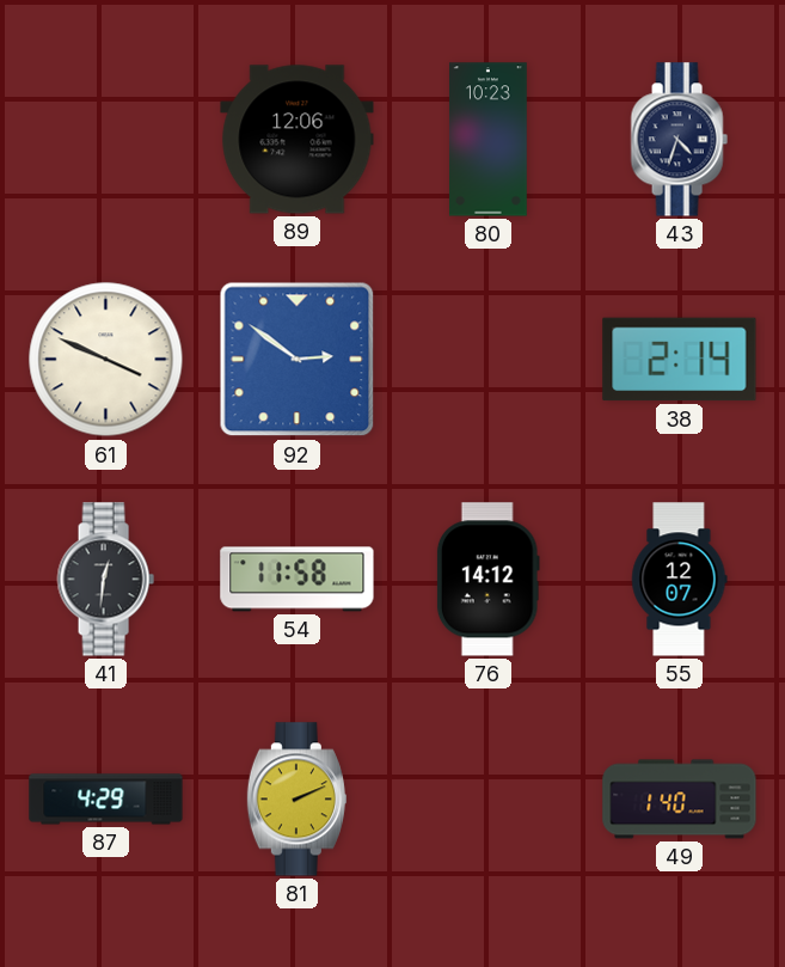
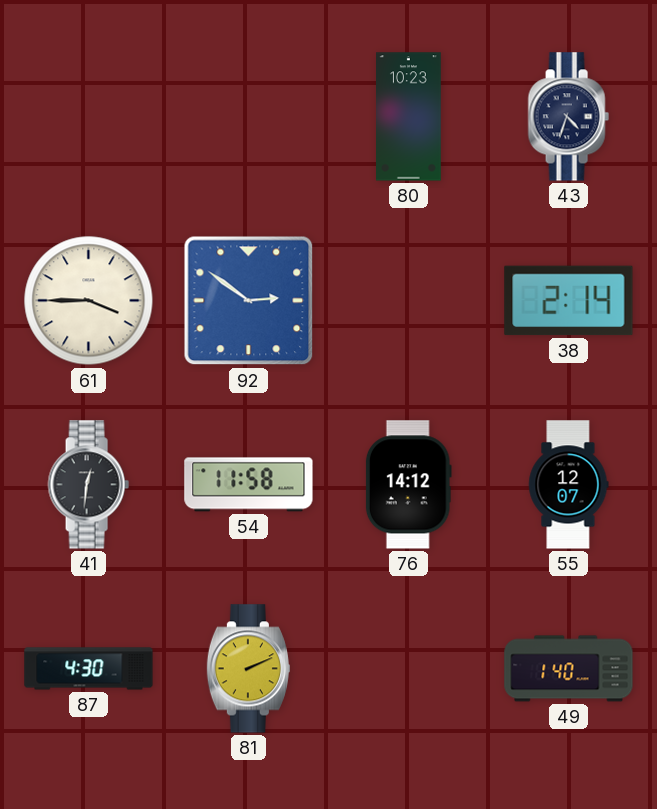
89: 12:06 -> none
61: 3:49 -> 3:45
87: 4:29 -> 4:30
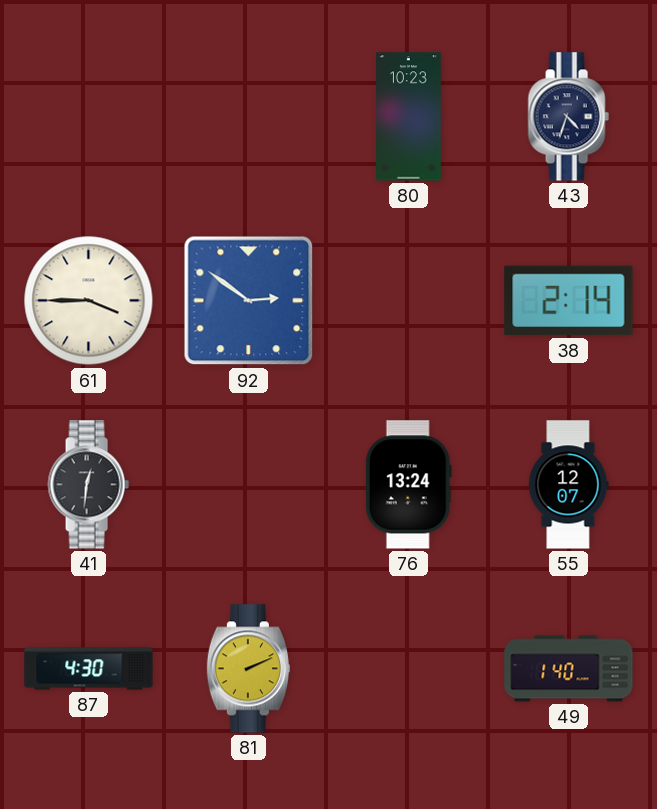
54: 11:58 -> none
76: 14:12 -> 13:24
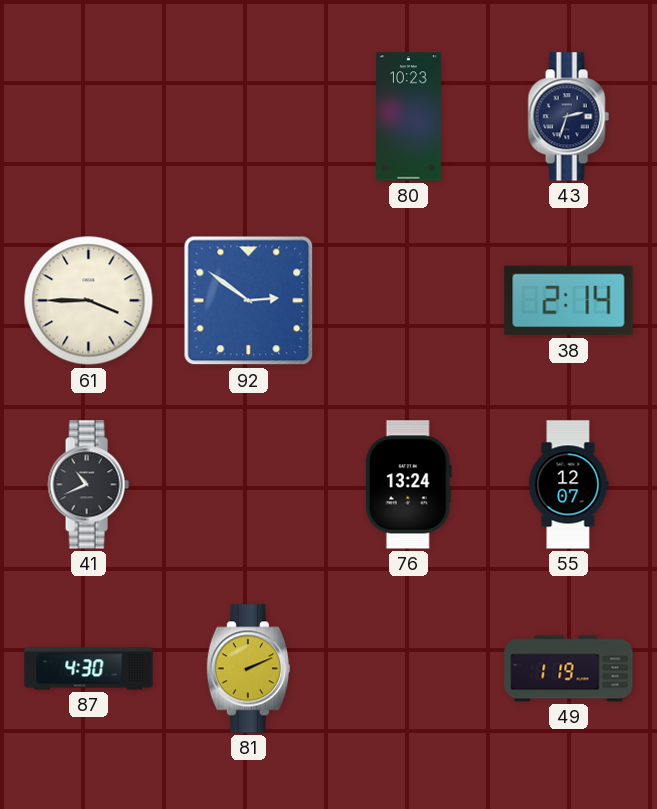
43: 4:33 -> 2:33
41: 12:31 -> 10:41
49: 1:40 -> 1:19
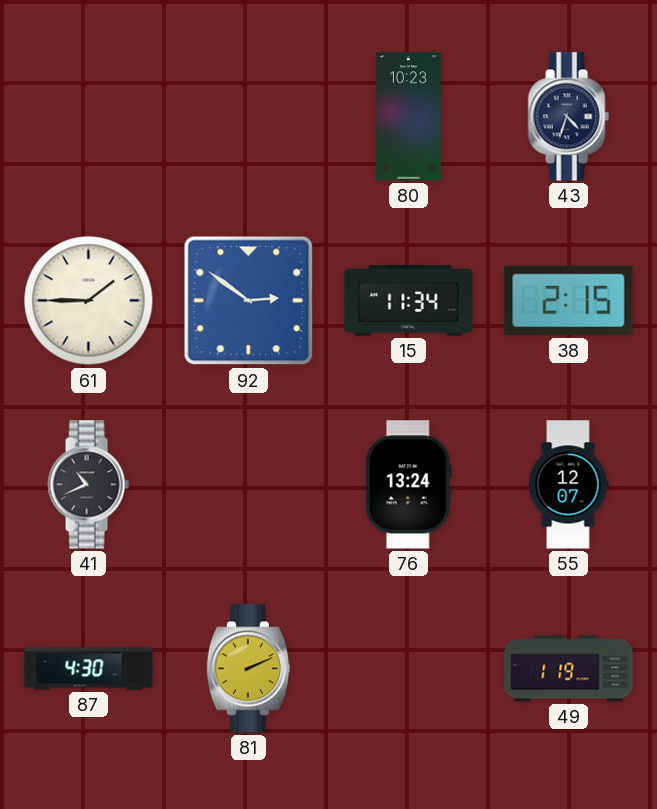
43: 2:33 -> 4:33
61: 3:45 -> 1:45
15: none -> 11:34
38: 2:14 -> 2:15
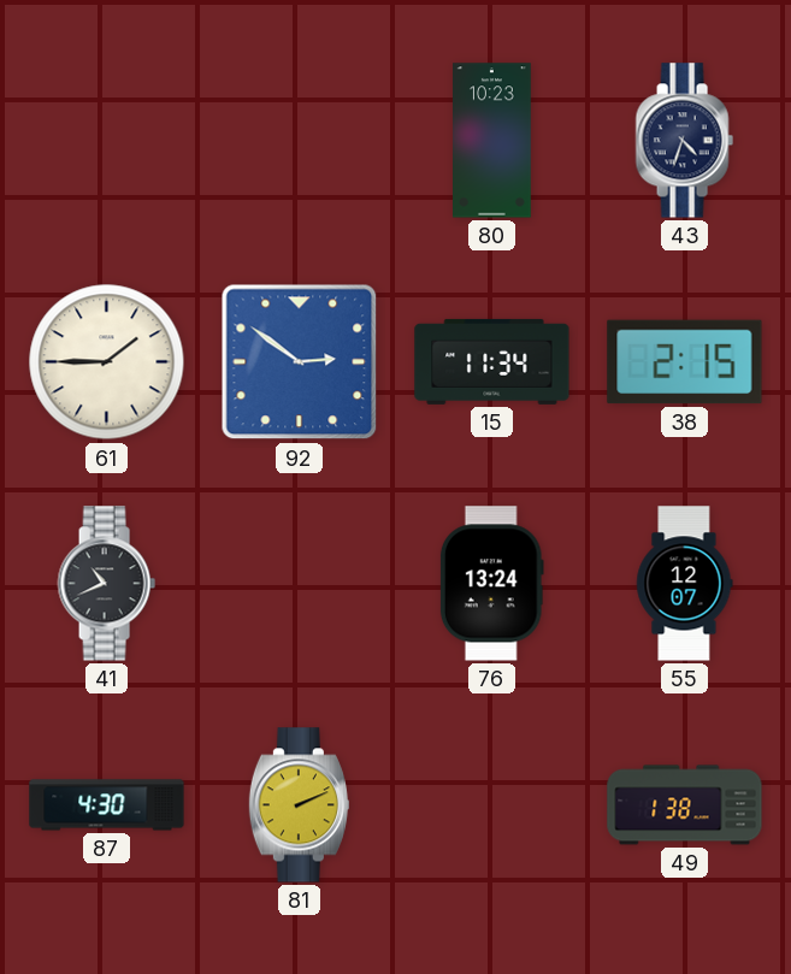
49: 1:19 -> 1:38
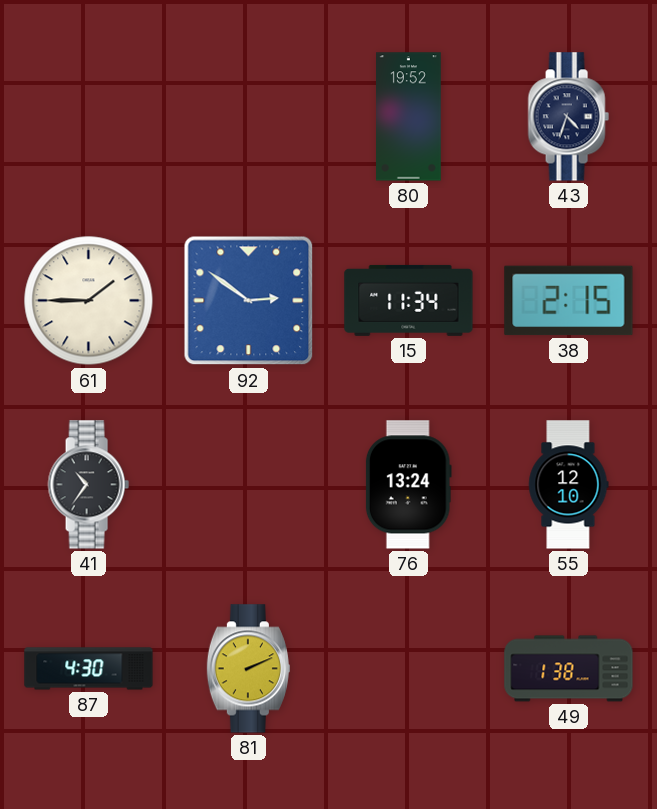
80: 10:23 -> 19:52
41: 10:41 -> 10:36
55: 12:07 -> 12:10
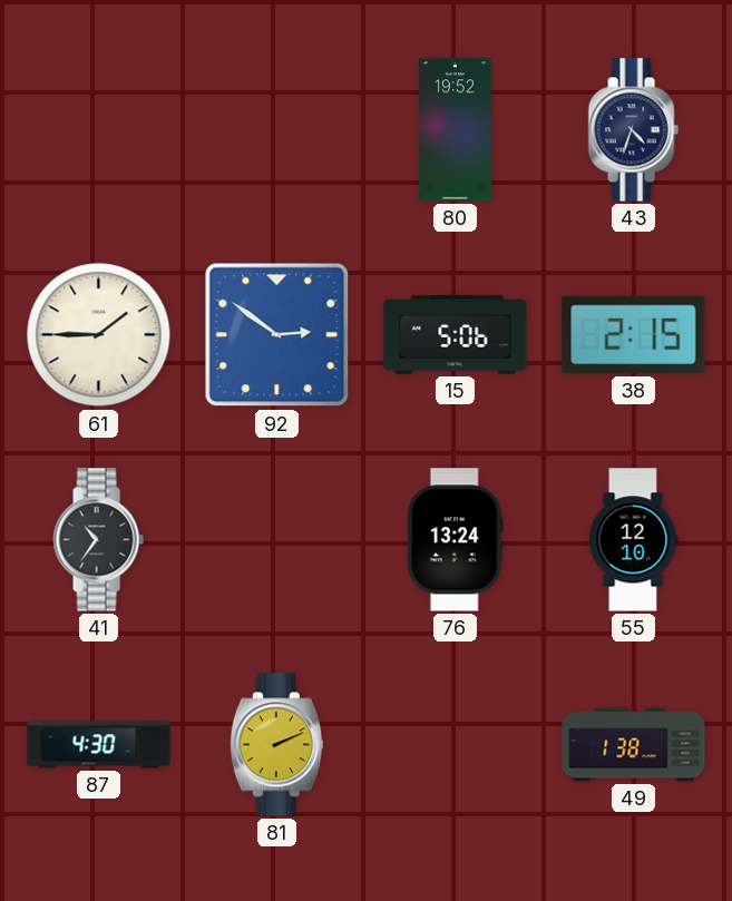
15: 11:34 -> 5:06
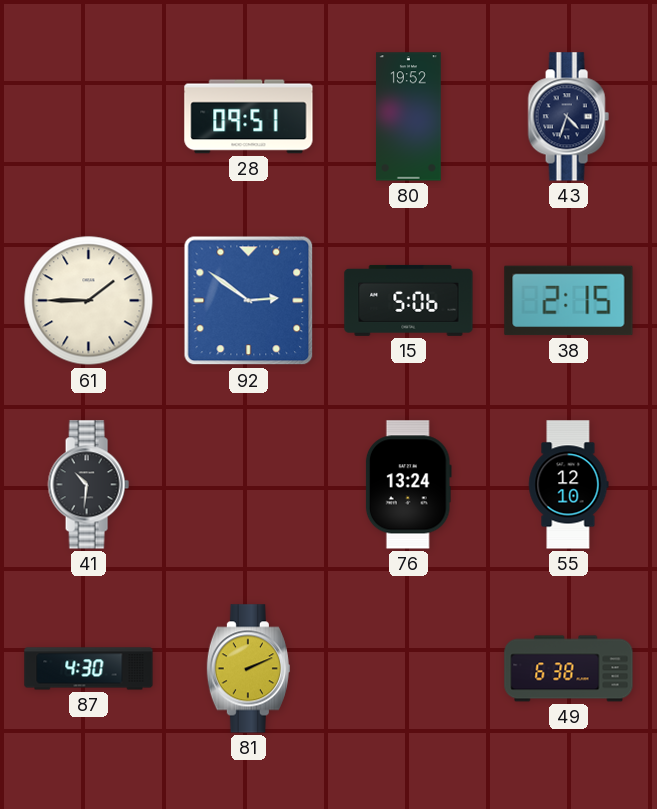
28: none -> 09:51
41: 10:36 -> 10:31
49: 1:38 -> 6:38
